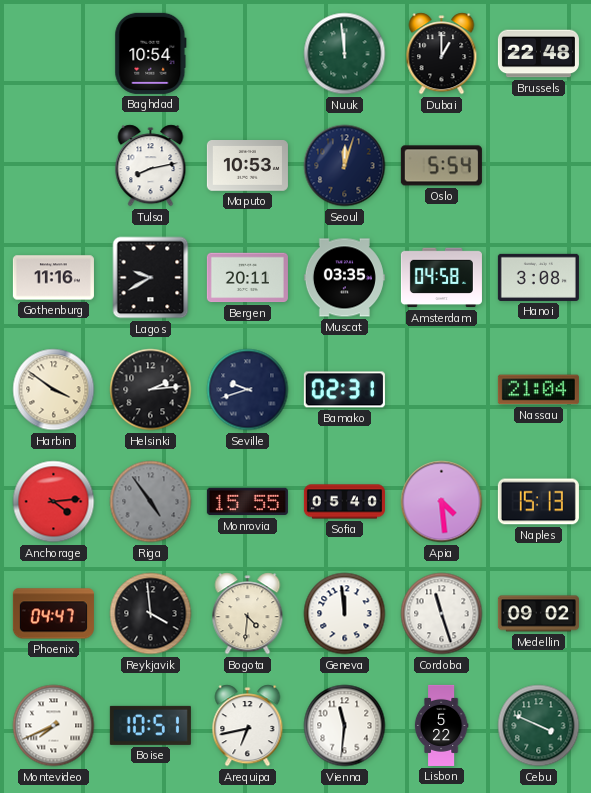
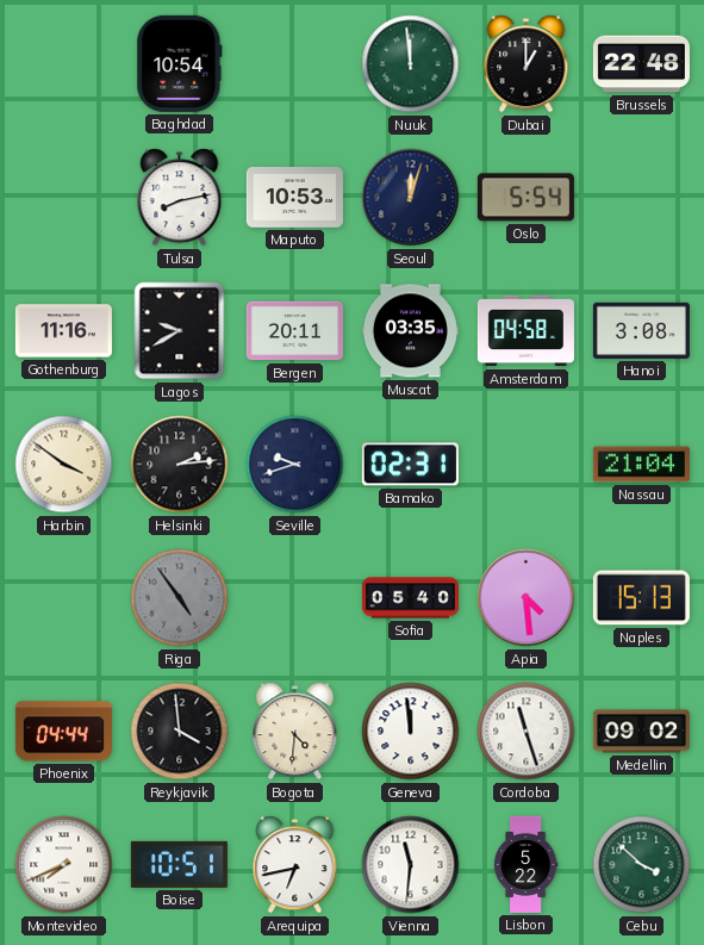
Anchorage: 4:14 -> none
Monrovia: 15:55 -> none
Phoenix: 04:47 -> 04:44
Cebu: 3:49 -> 3:52
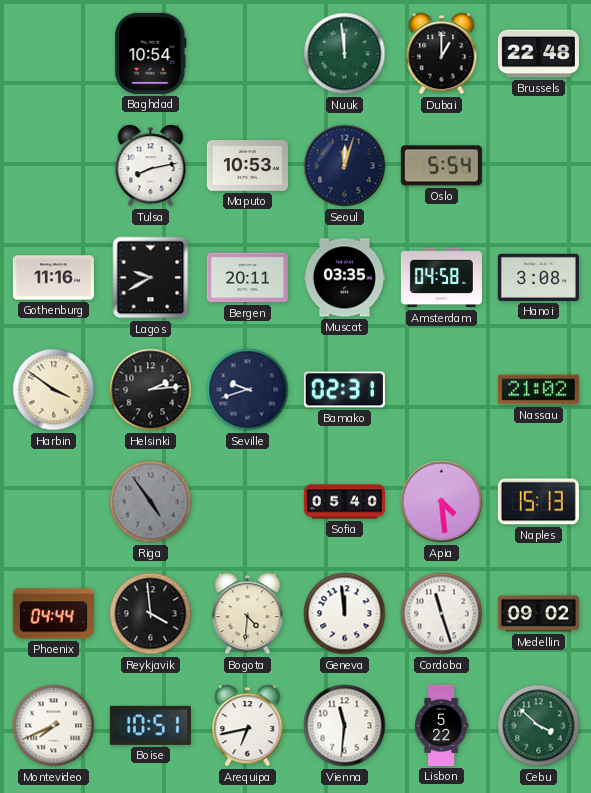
Nassau: 21:04 -> 21:02
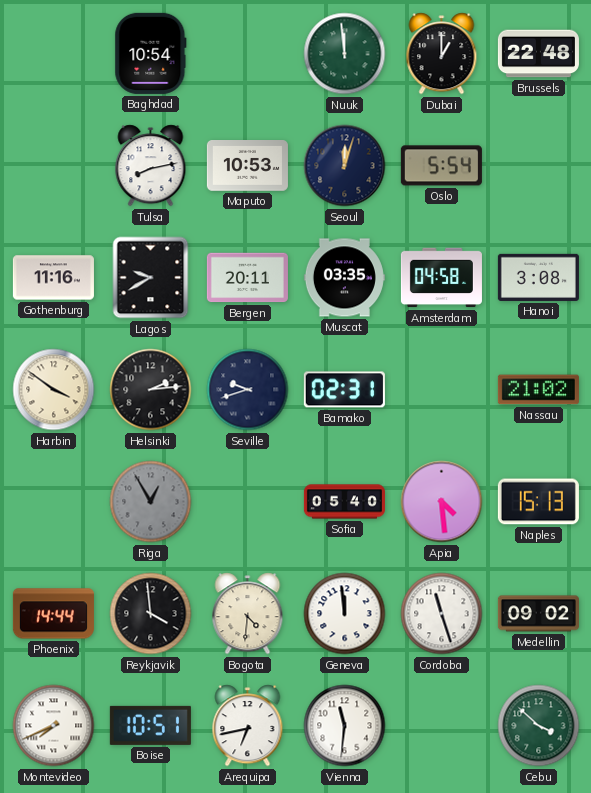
Riga: 4:54 -> 12:55
Phoenix: 04:44 -> 14:44
Lisbon: 5:22 -> none
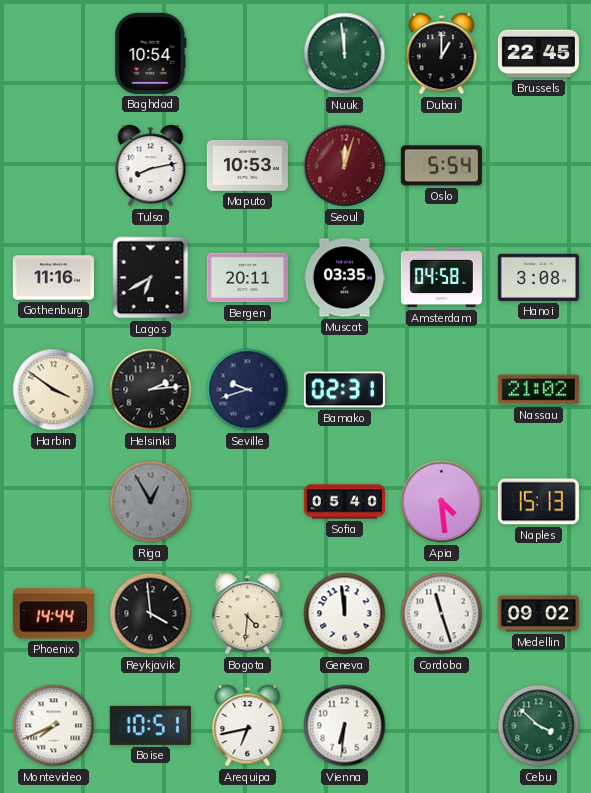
Brussels: 22:48 -> 22:45
Seoul dial: navy -> burgundy
Lagos: 9:40 -> 6:40
Vienna: 11:31 -> 6:31
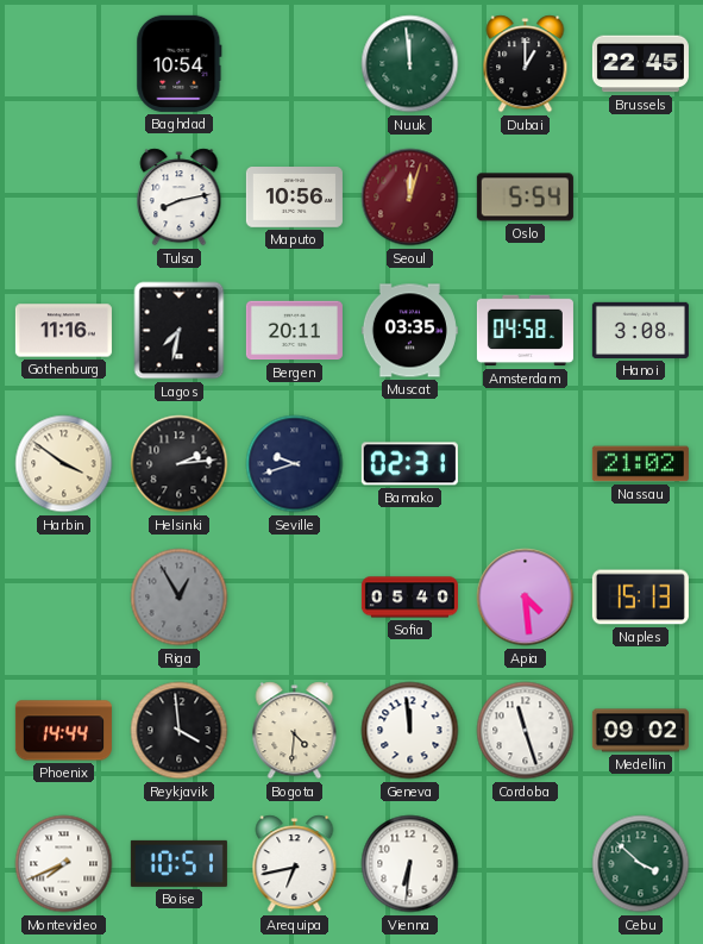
Maputo: 10:53 -> 10:56
Lagos: 6:40 -> 7:32
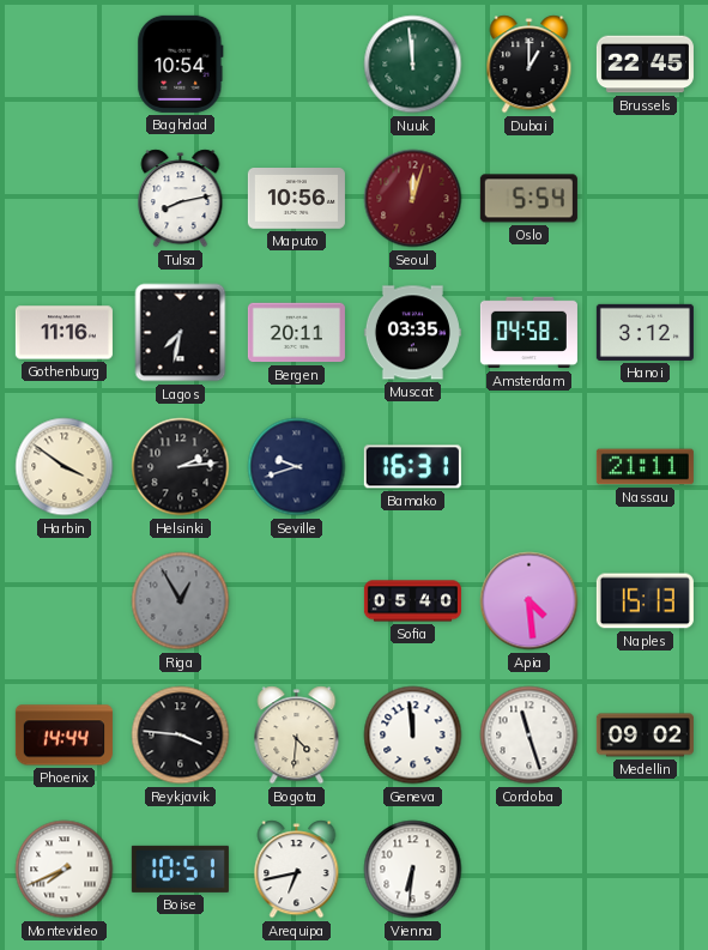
Hanoi: 3:08 -> 3:12
Bamako: 02:31 -> 16:31
Nassau: 21:02 -> 21:11
Reykjavik: 3:59 -> 3:46
Cebu: 3:52 -> none
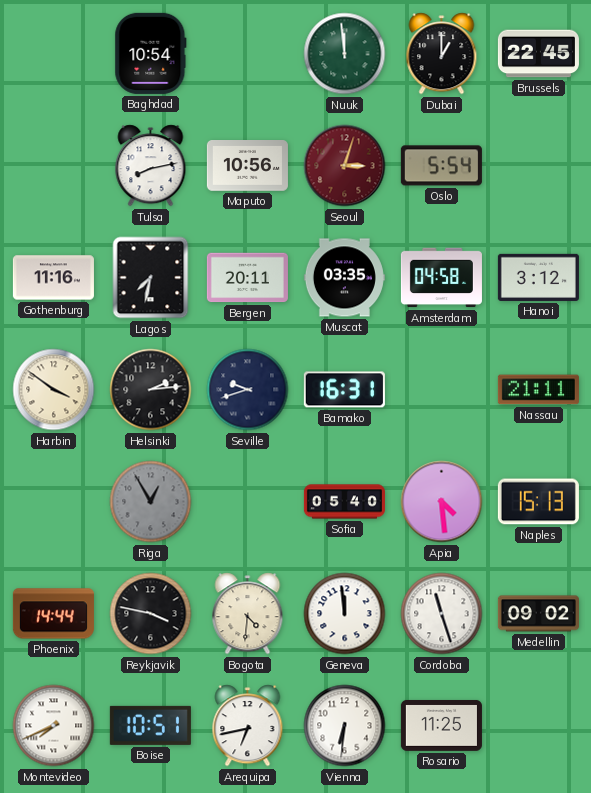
Seoul: 12:03 -> 3:03
Reykjavik: 3:46 -> 3:47
Rosario: none -> 11:25
